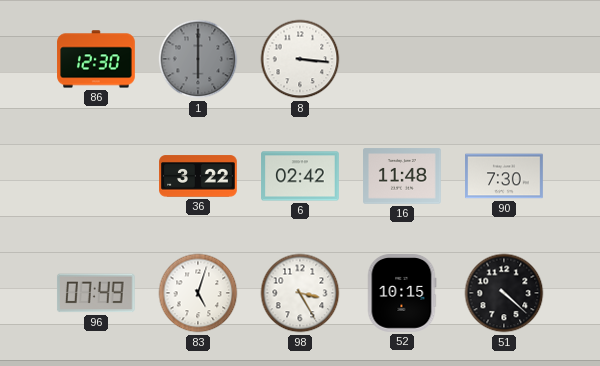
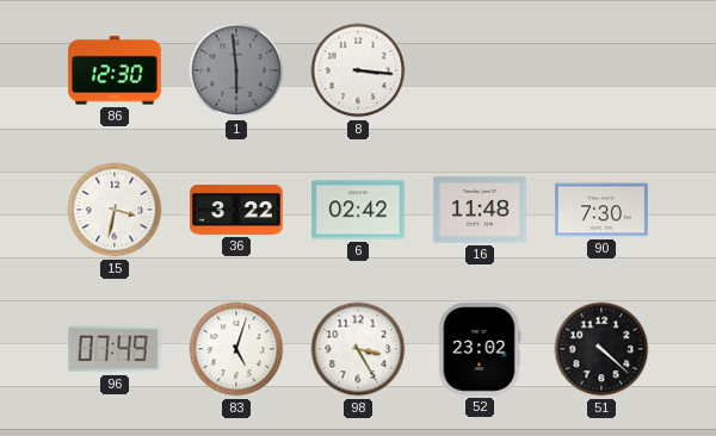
1: 6:00 -> 5:59
15: none -> 3:32
52: 10:15 -> 23:02
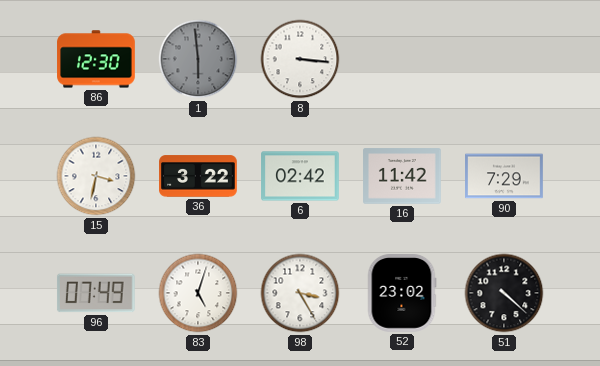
16: 11:48 -> 11:42
90: 7:30 -> 7:29
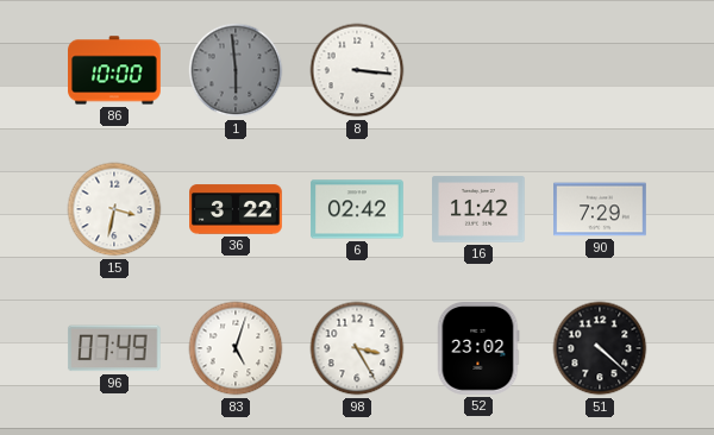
86: 12:30 -> 10:00
